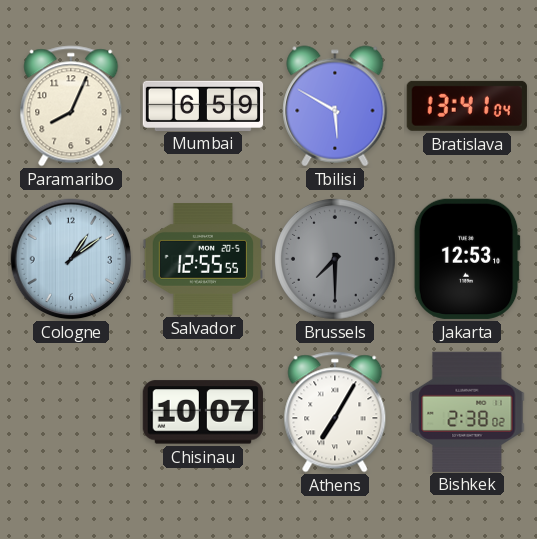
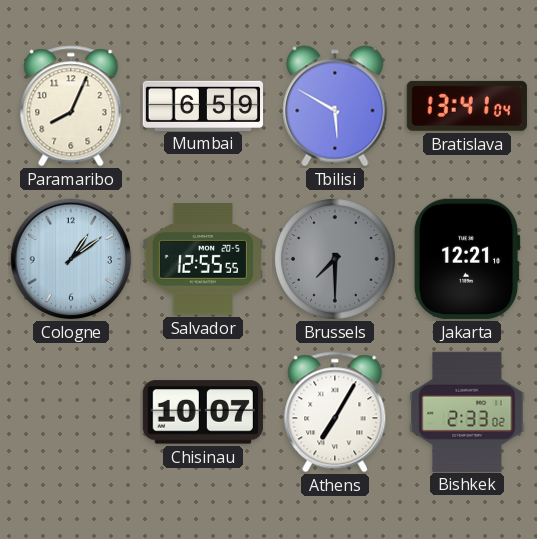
Jakarta: 12:53 -> 12:21
Bishkek: 2:38 -> 2:33
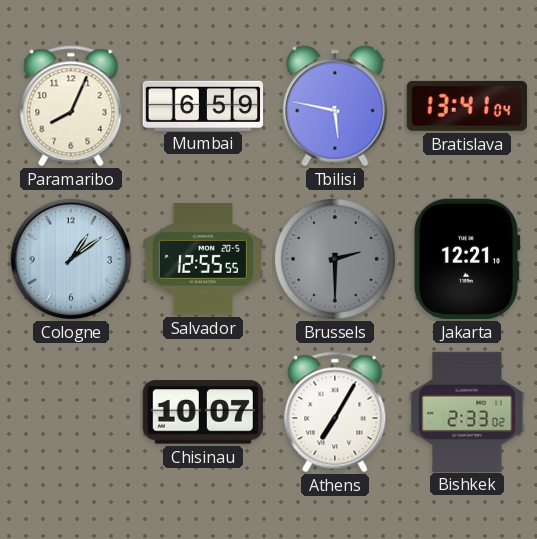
Tbilisi: 5:50 -> 5:47
Brussels: 7:30 -> 2:30
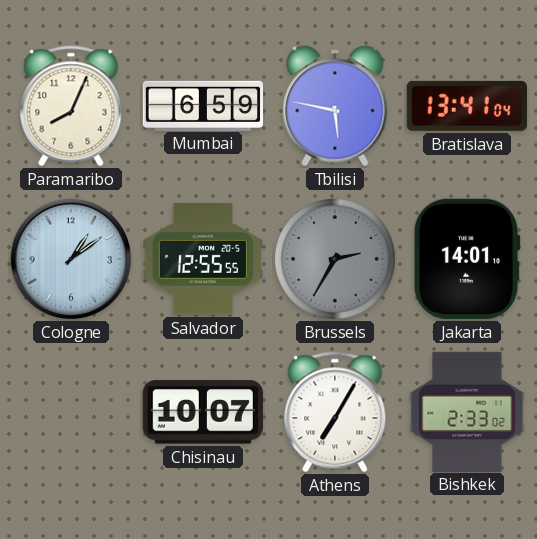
Brussels: 2:30 -> 2:35
Jakarta: 12:21 -> 14:01
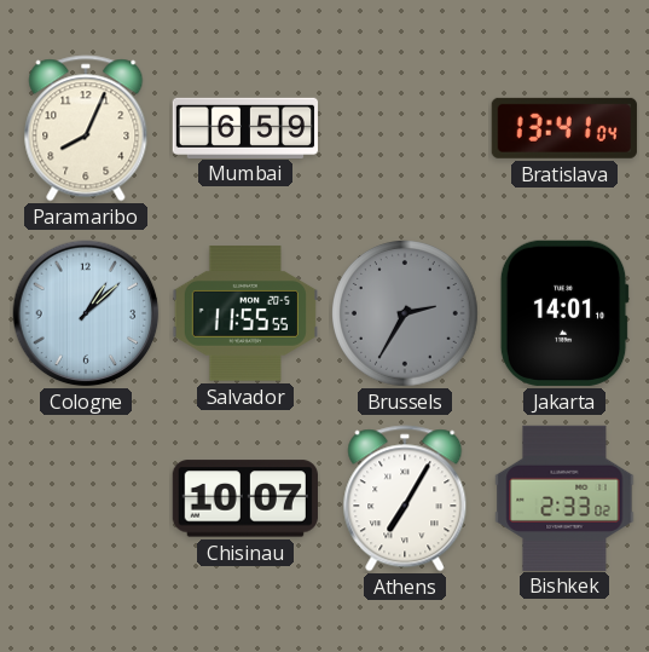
Tbilisi: 5:47 -> none
Cologne: 1:09 -> 1:08
Salvador: 12:55 -> 11:55
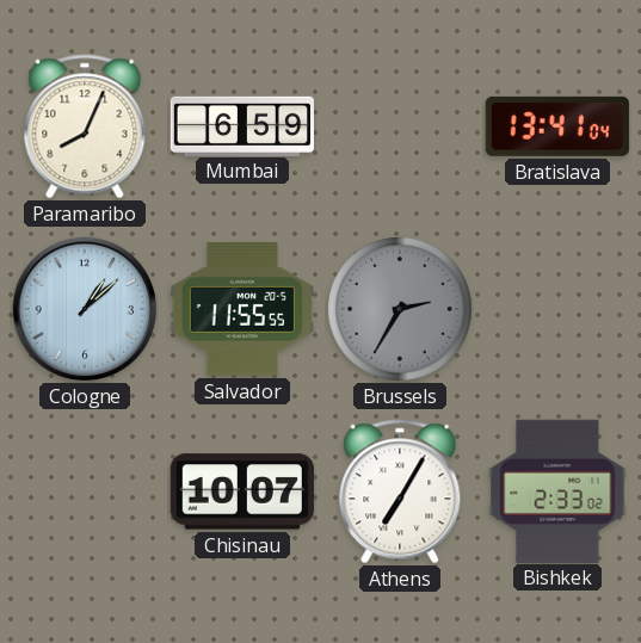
Jakarta: 14:01 -> none
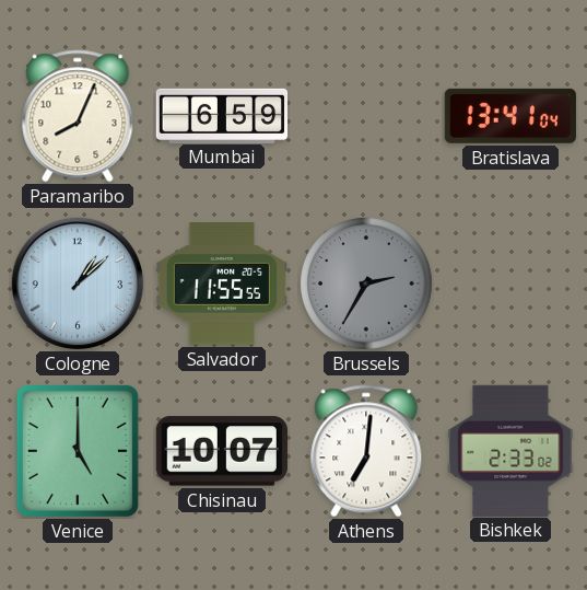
Venice: none -> 5:00
Athens: 7:05 -> 7:01
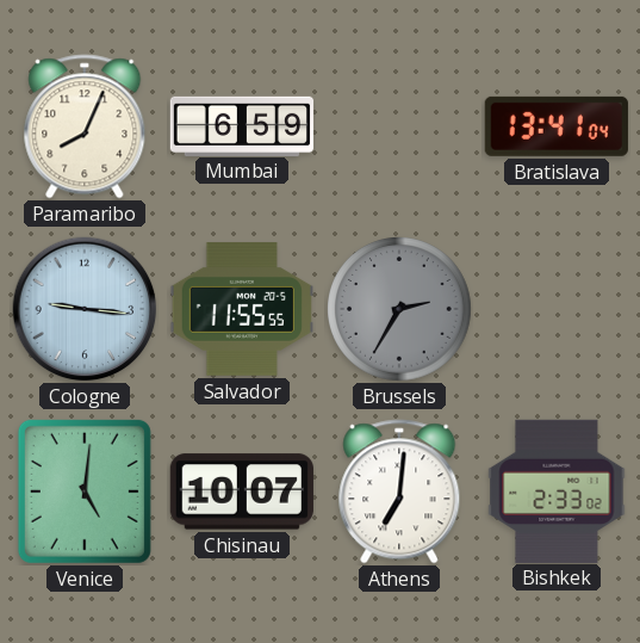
Cologne: 1:08 -> 9:16
Venice: 5:00 -> 5:01
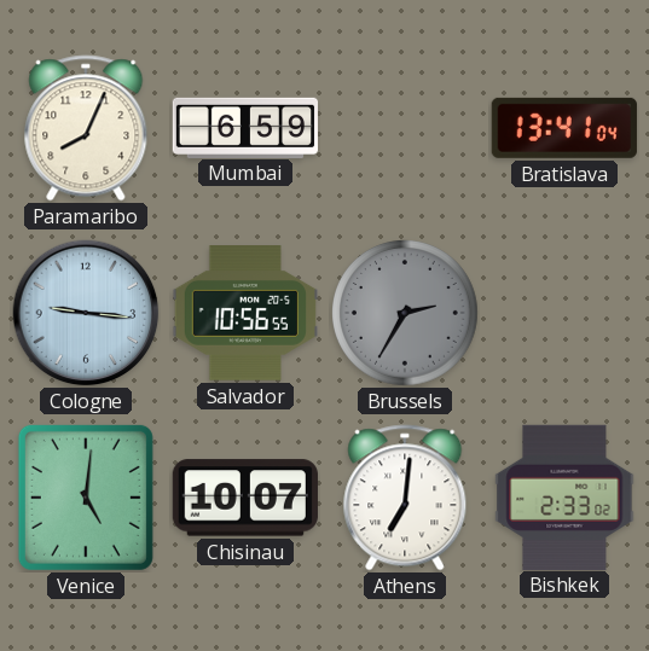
Salvador: 11:55 -> 10:56
